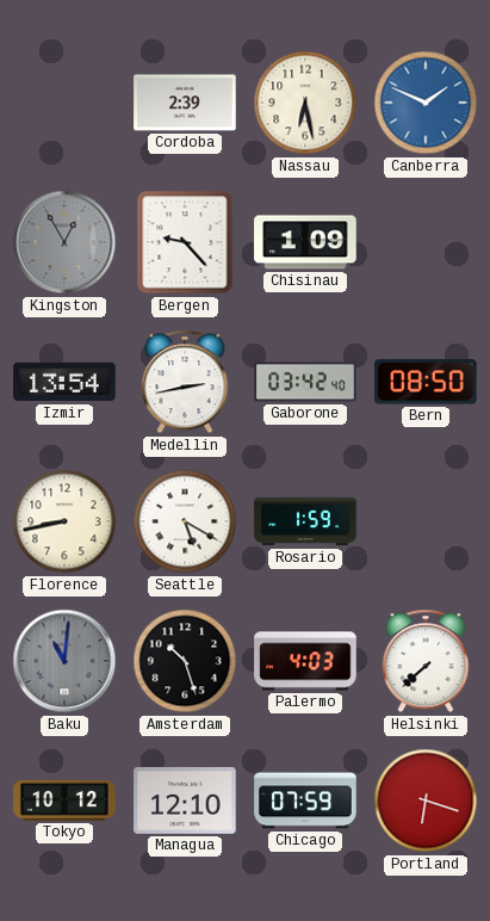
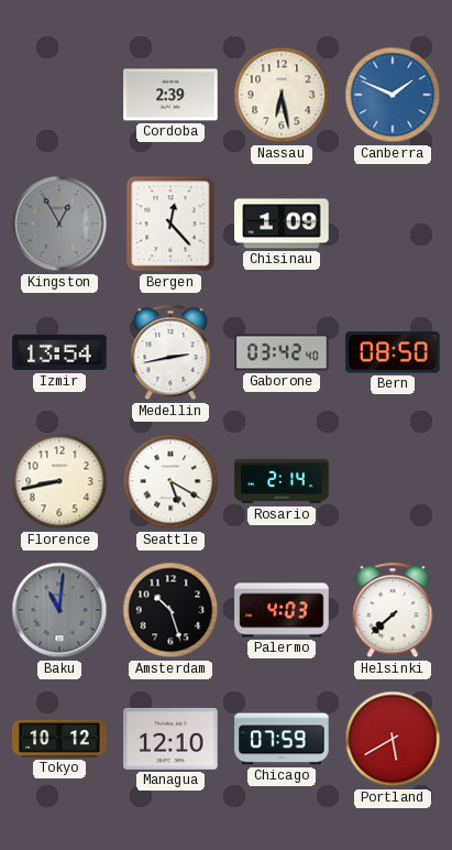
Bergen: 9:23 -> 12:23
Rosario: 1:59 -> 2:14
Portland: 6:18 -> 5:40
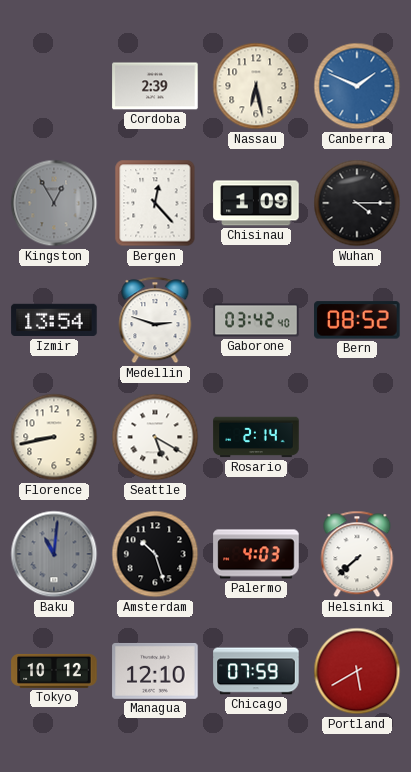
Wuhan: none -> 4:15
Medellin: 2:43 -> 2:48
Bern: 08:50 -> 08:52
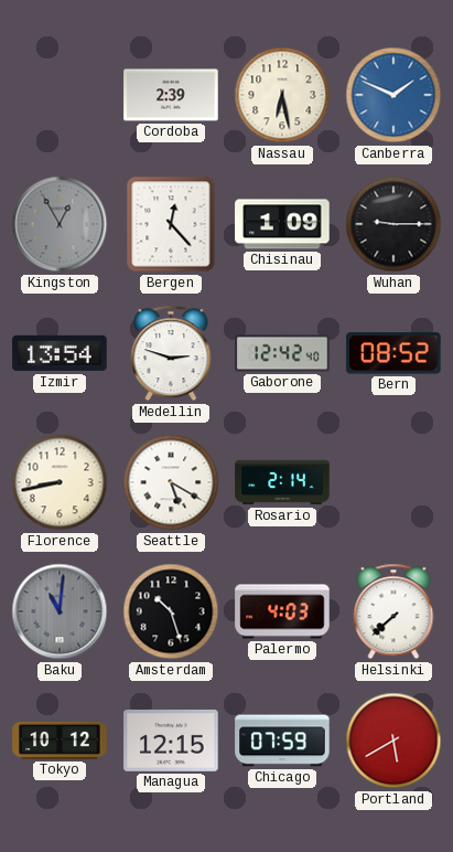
Wuhan: 4:15 -> 9:15
Gaborone: 03:42 -> 12:42
Managua: 12:10 -> 12:15
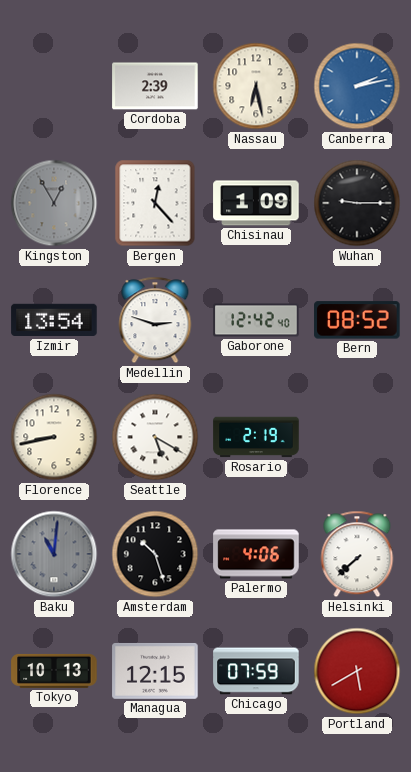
Canberra: 1:49 -> 2:13
Rosario: 2:14 -> 2:19
Palermo: 4:03 -> 4:06
Tokyo: 10:12 -> 10:13
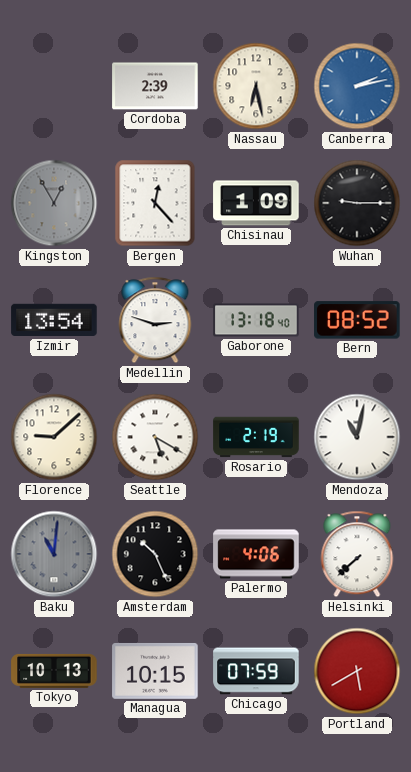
Gaborone: 12:42 -> 13:18
Florence: 8:43 -> 9:08
Mendoza: none -> 11:02
Amsterdam: 10:27 -> 10:26
Managua: 12:15 -> 10:15
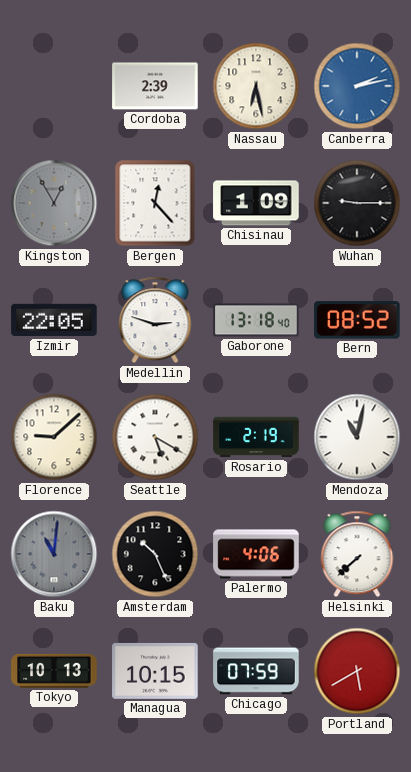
Izmir: 13:54 -> 22:05
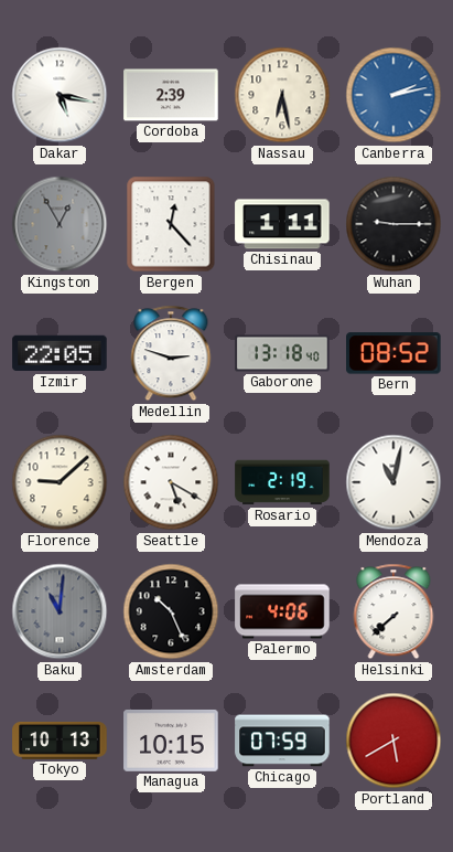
Dakar: none -> 5:17
Chisinau: 1:09 -> 1:11
